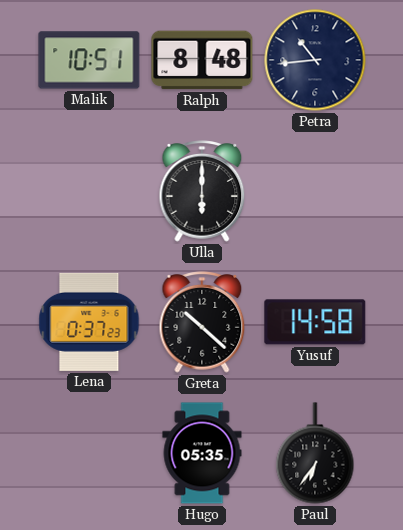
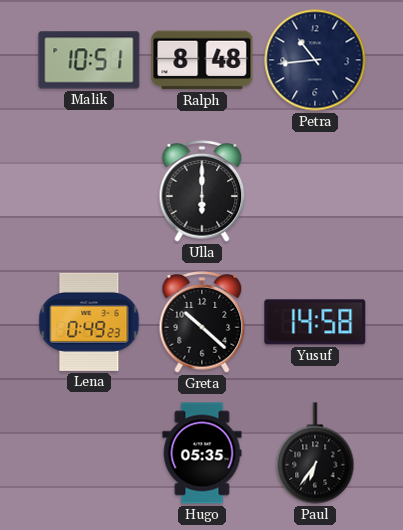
Lena: 0:37 -> 0:49
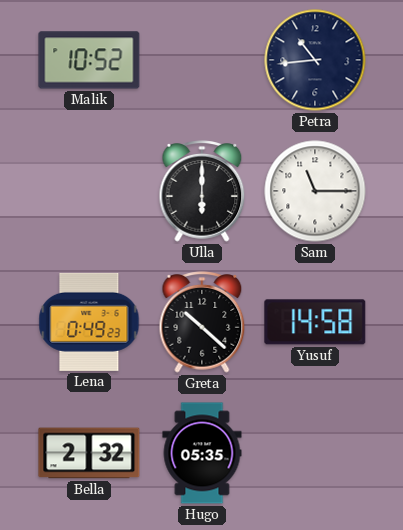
Malik: 10:51 -> 10:52
Ralph: 8:48 -> none
Sam: none -> 11:15
Bella: none -> 2:32
Paul: 6:36 -> none
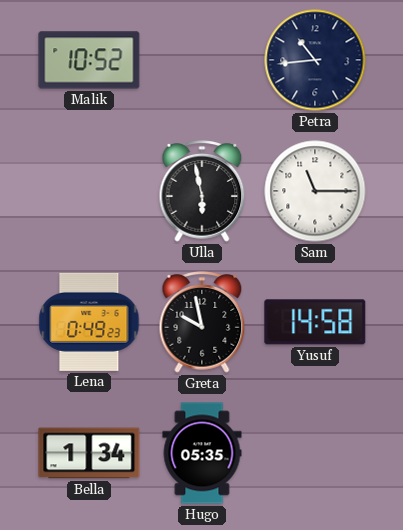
Ulla: 6:00 -> 5:58
Greta: 10:22 -> 9:58
Bella: 2:32 -> 1:34
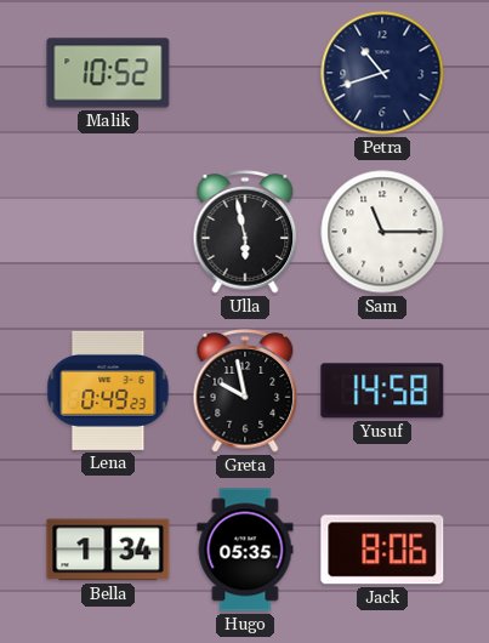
Petra: 10:44 -> 10:42
Jack: none -> 8:06
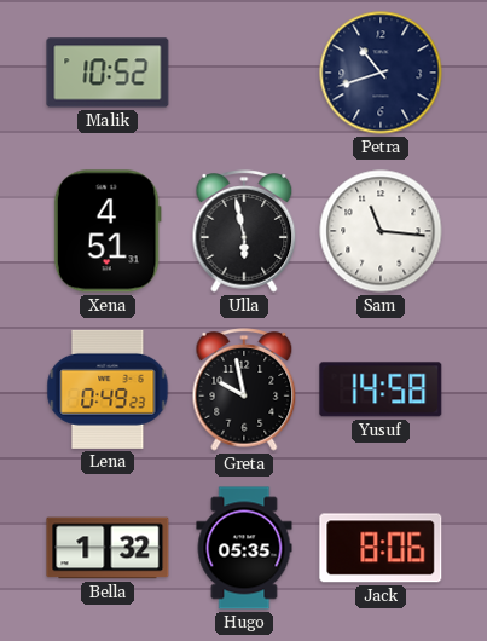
Xena: none -> 4:51
Sam: 11:15 -> 11:16
Bella: 1:34 -> 1:32
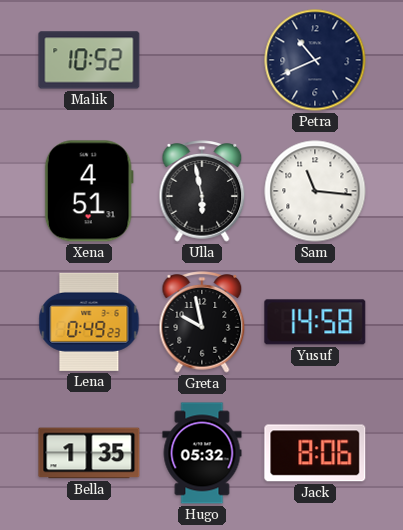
Petra: 10:42 -> 10:41
Bella: 1:32 -> 1:35
Hugo: 05:35 -> 05:32
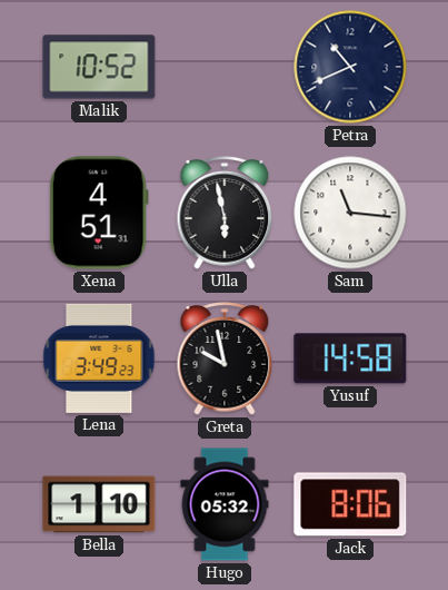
Lena: 0:49 -> 3:49
Bella: 1:35 -> 1:10
